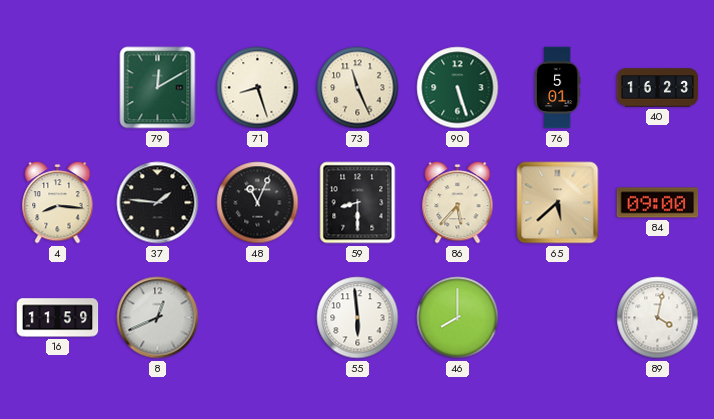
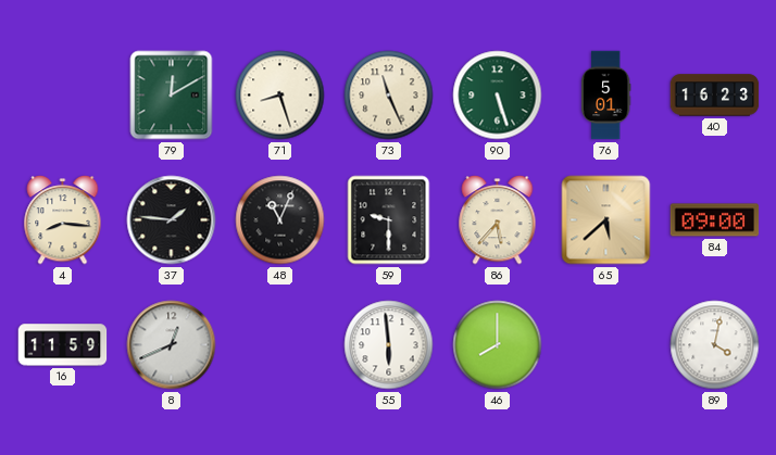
59: 8:30 -> 9:30
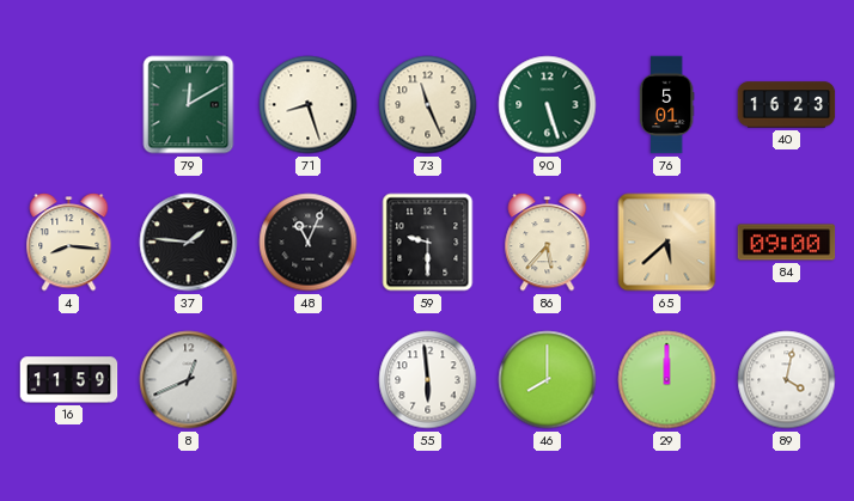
29: none -> 12:00
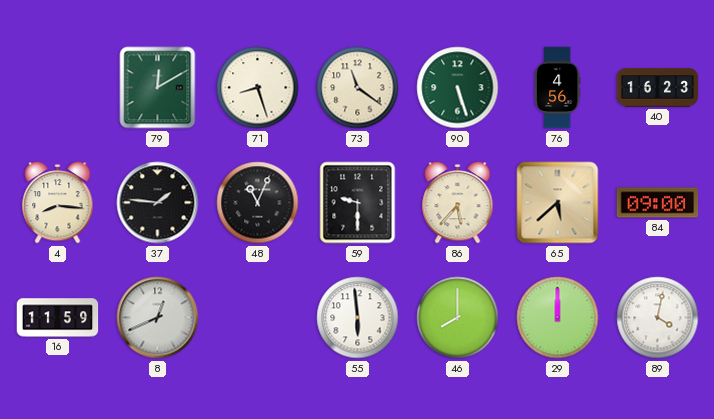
73: 11:26 -> 11:21
76: 5:01 -> 4:56
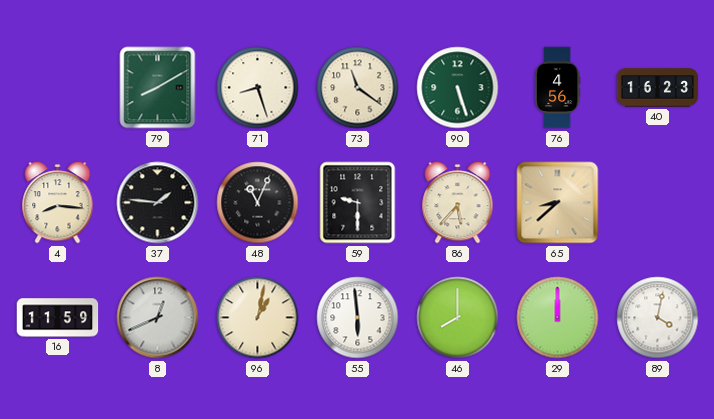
79: 12:10 -> 8:10
65: 5:38 -> 8:38
84: 09:00 -> none
96: none -> 1:02
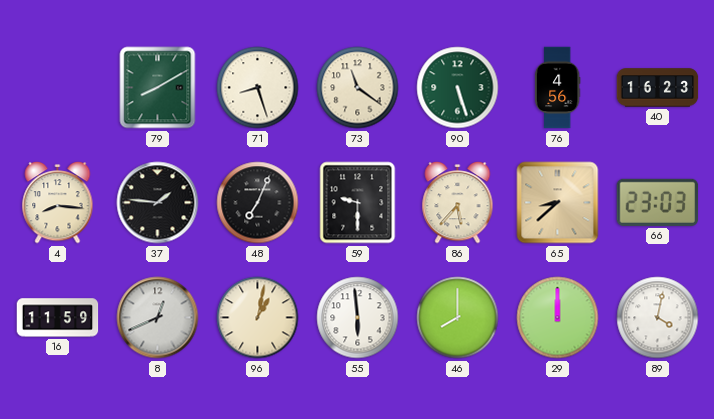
48: 11:04 -> 7:04
66: none -> 23:03
